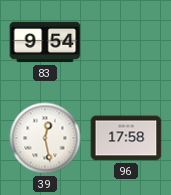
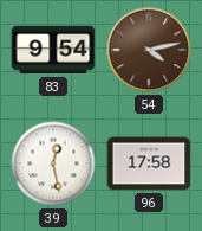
54: none -> 4:13
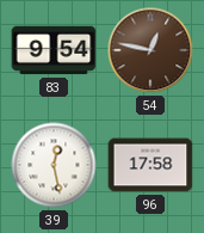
54: 4:13 -> 12:47
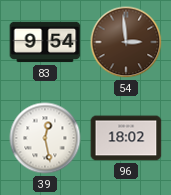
54: 12:47 -> 2:59
96: 17:58 -> 18:02
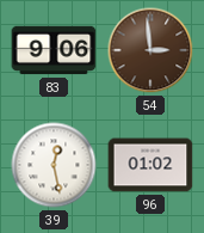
83: 9:54 -> 9:06
96: 18:02 -> 01:02
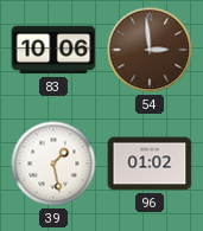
83: 9:06 -> 10:06
39: 12:28 -> 1:28
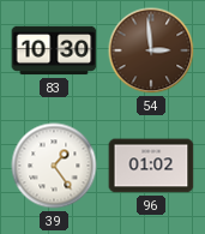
83: 10:06 -> 10:30
39: 1:28 -> 1:24
